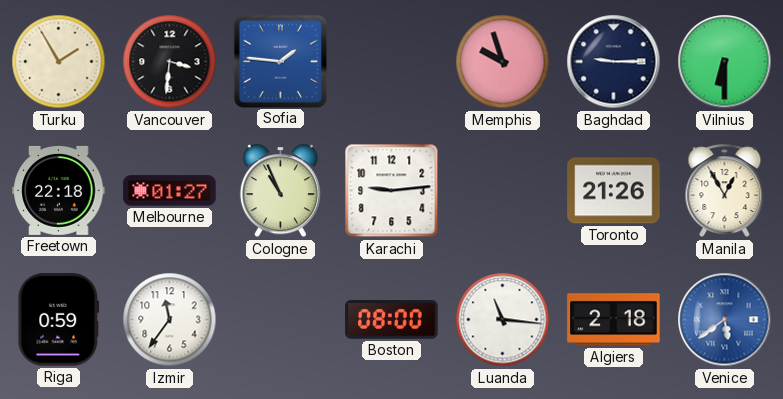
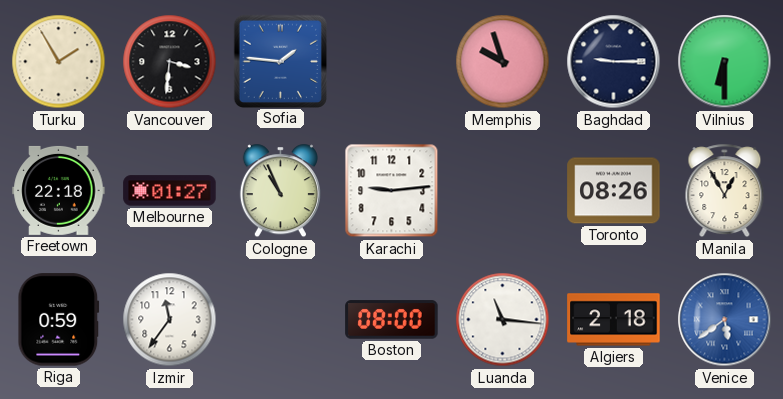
Toronto: 21:26 -> 08:26
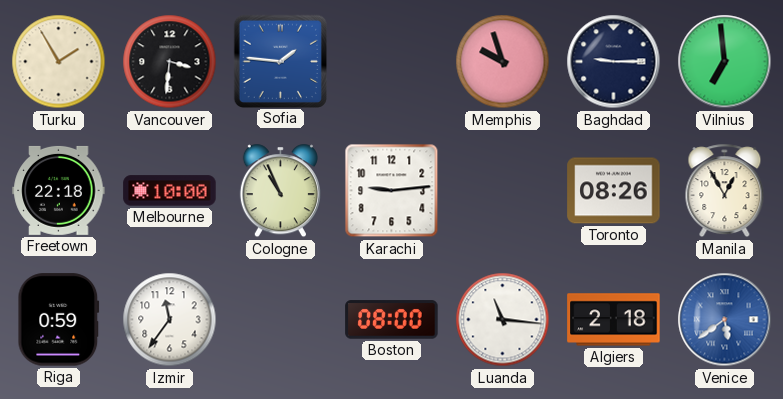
Vilnius: 6:30 -> 6:59
Melbourne: 01:27 -> 10:00
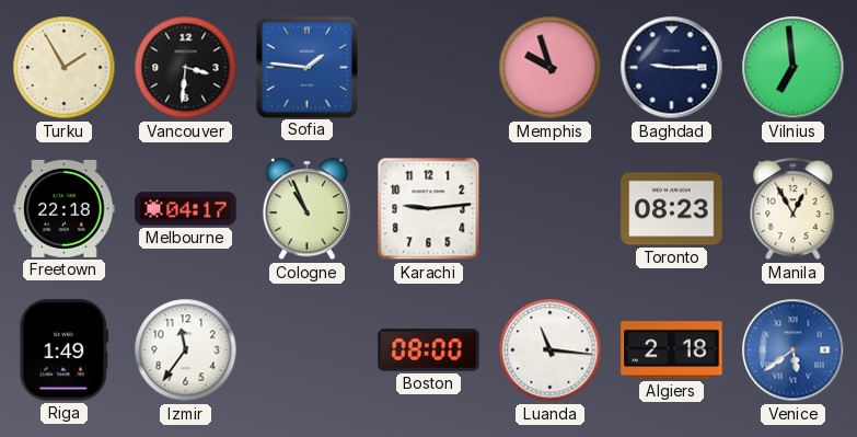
Melbourne: 10:00 -> 04:17
Toronto: 08:26 -> 08:23
Riga: 0:59 -> 1:49
